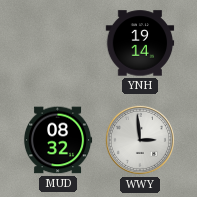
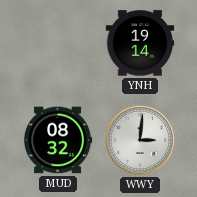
WWY: 2:59 -> 3:01
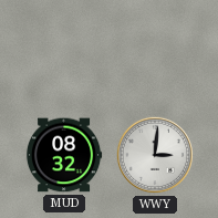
YNH: 19:14 -> none
